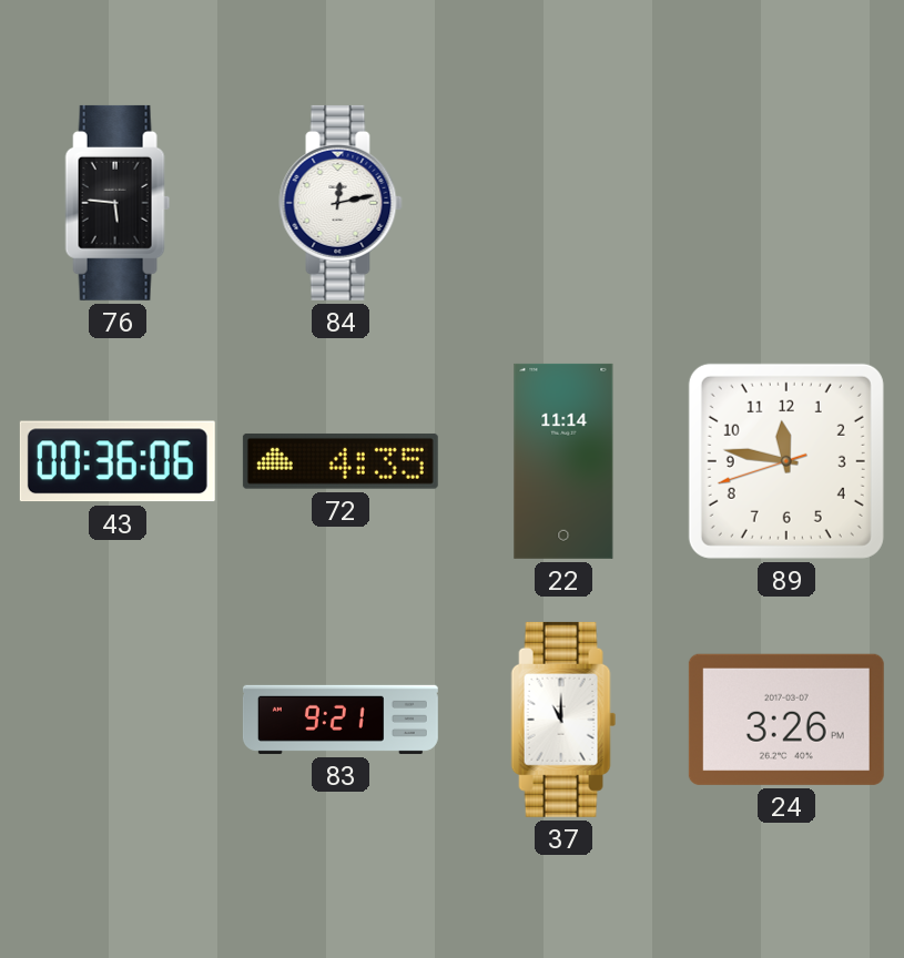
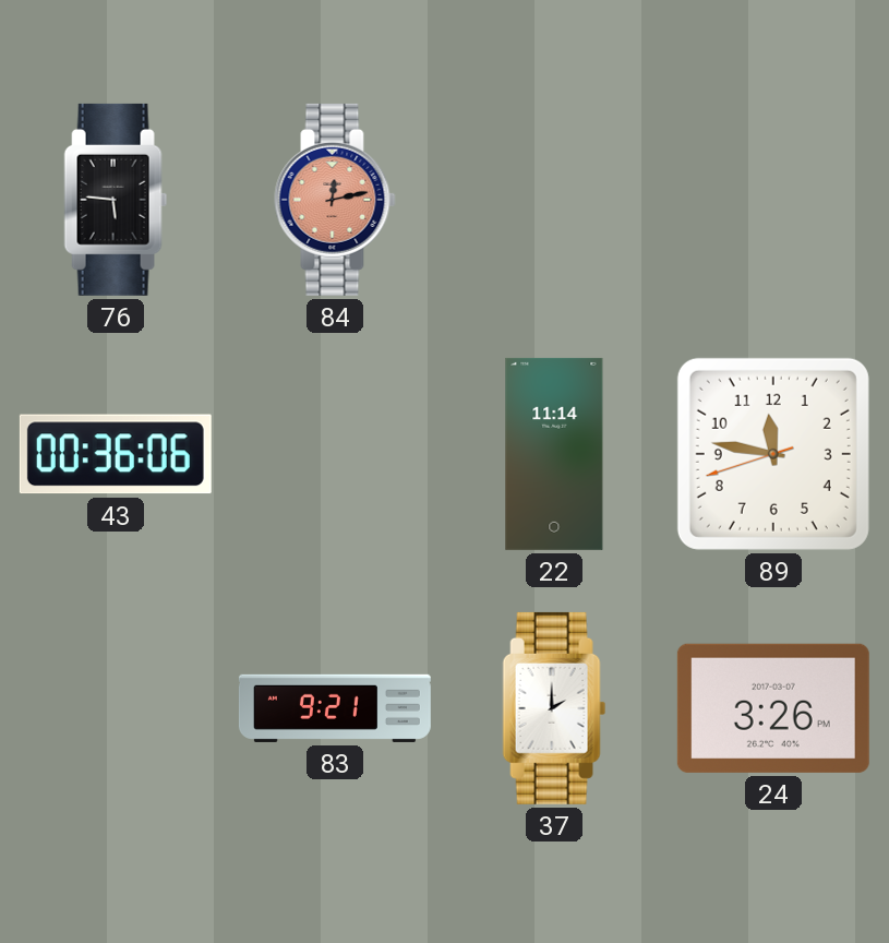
84 dial: white -> salmon
72: 4:35 -> none
37: 11:00 -> 2:00
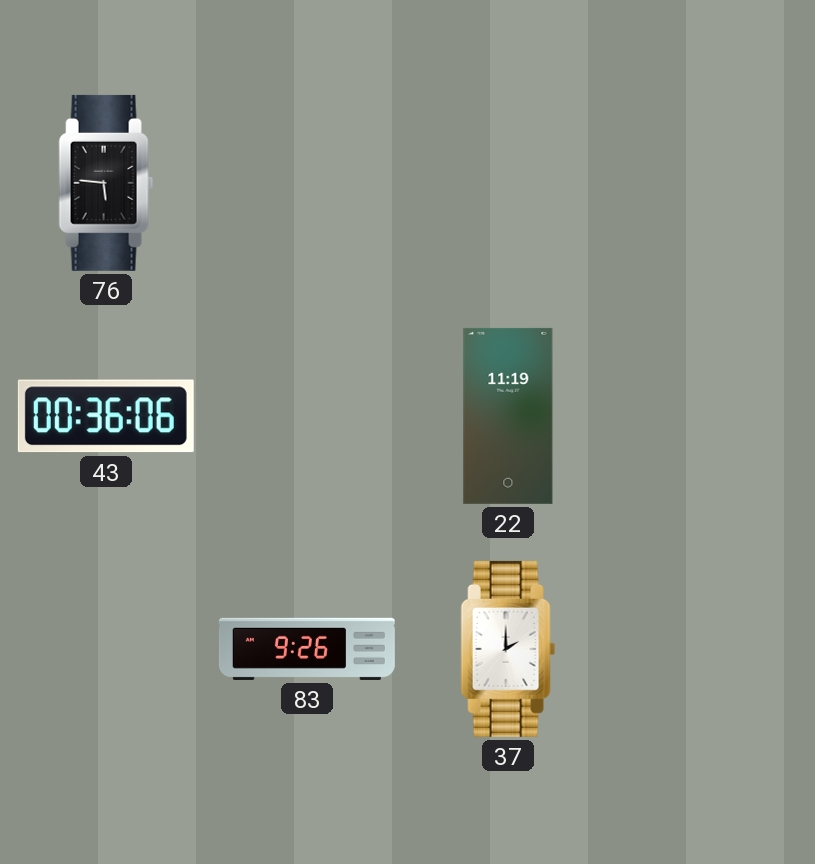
84: 12:13 -> none
22: 11:14 -> 11:19
89: 11:46 -> none
83: 9:21 -> 9:26
24: 3:26 -> none
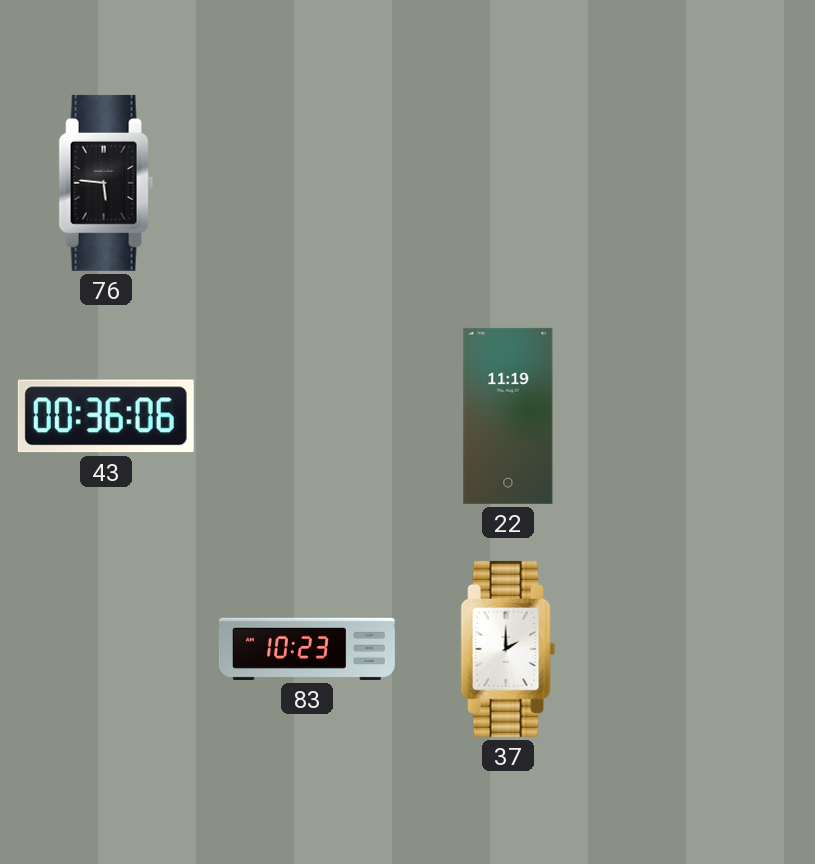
83: 9:26 -> 10:23
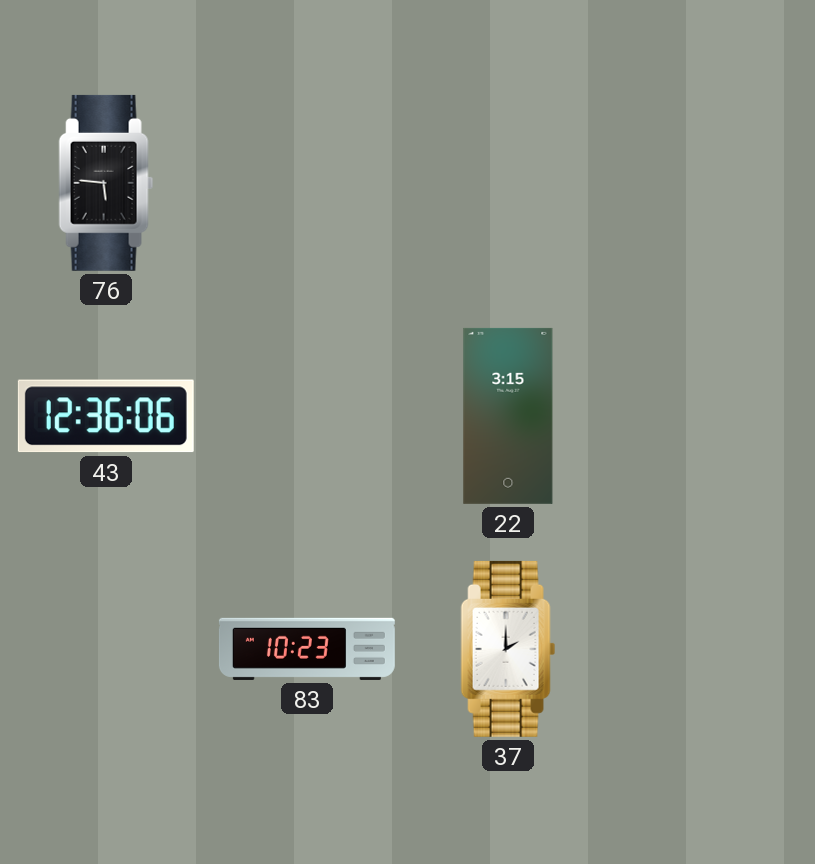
43: 00:36 -> 12:36
22: 11:19 -> 3:15
